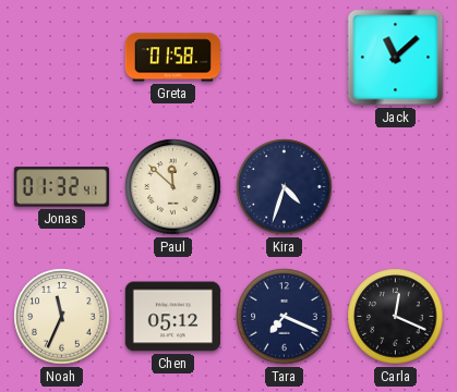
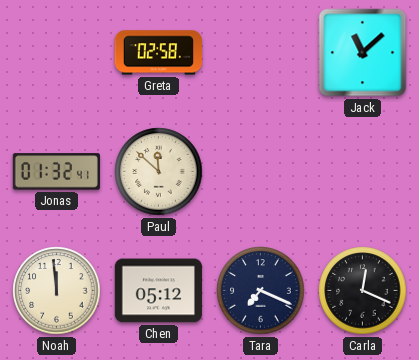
Greta: 01:58 -> 02:58
Kira: 4:33 -> none
Noah: 11:34 -> 11:59
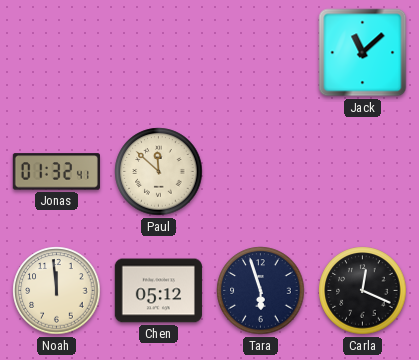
Greta: 02:58 -> none
Tara: 7:19 -> 5:57
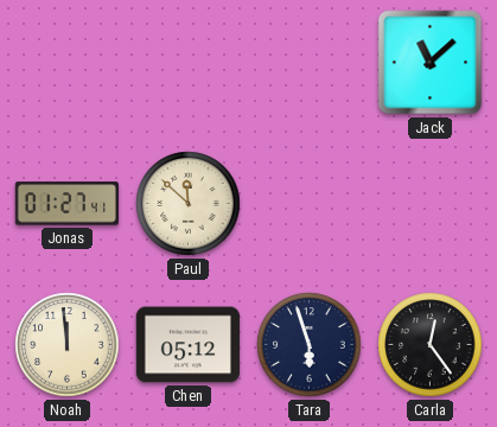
Jonas: 01:32 -> 01:27
Carla: 12:19 -> 12:24
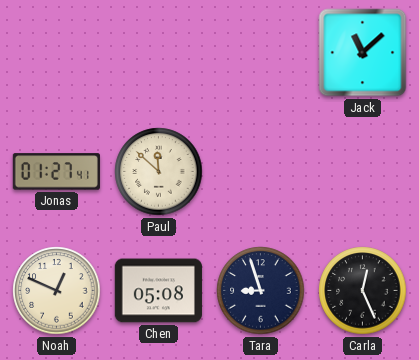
Noah: 11:59 -> 12:49
Chen: 05:12 -> 05:08
Tara: 5:57 -> 8:57
Carla: 12:24 -> 12:26
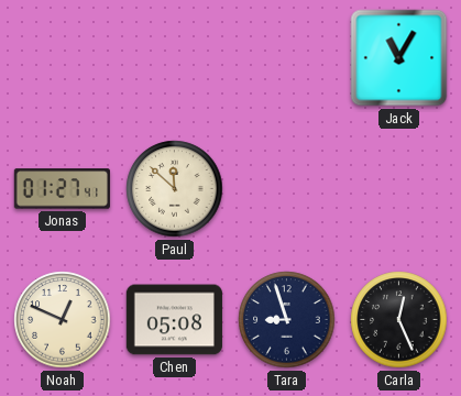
Jack: 11:08 -> 11:05
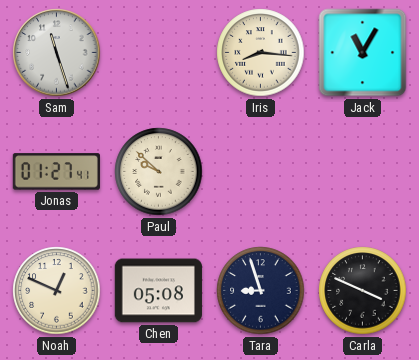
Sam: none -> 11:27
Iris: none -> 8:16
Paul: 11:52 -> 9:52
Carla: 12:26 -> 3:49
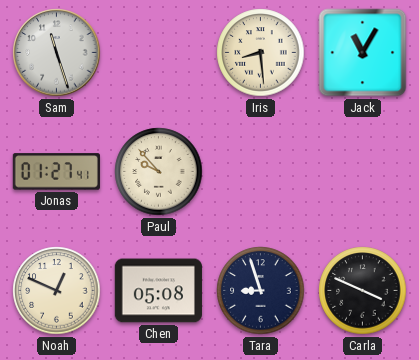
Iris: 8:16 -> 8:29
Paul: 9:52 -> 9:53
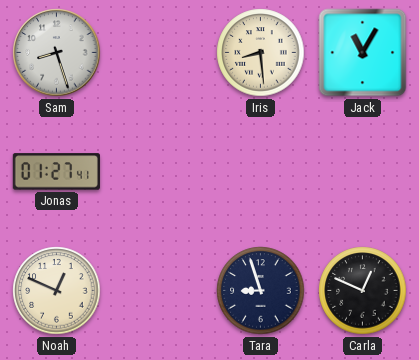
Sam: 11:27 -> 8:27
Paul: 9:53 -> none
Chen: 05:08 -> none
Carla: 3:49 -> 12:49
